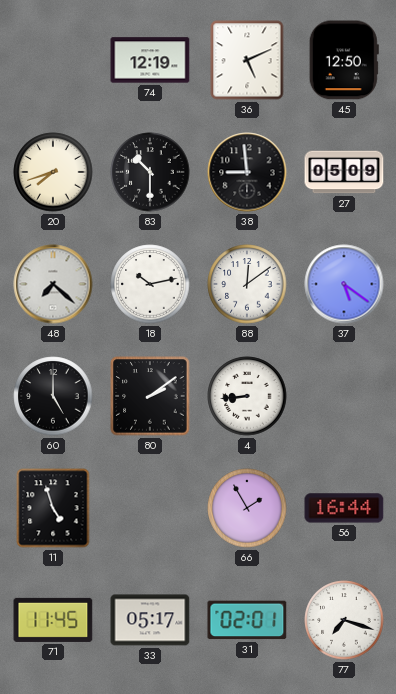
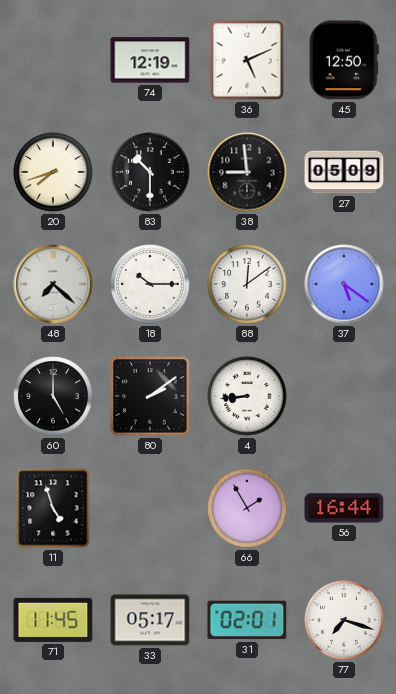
18: 10:13 -> 10:15
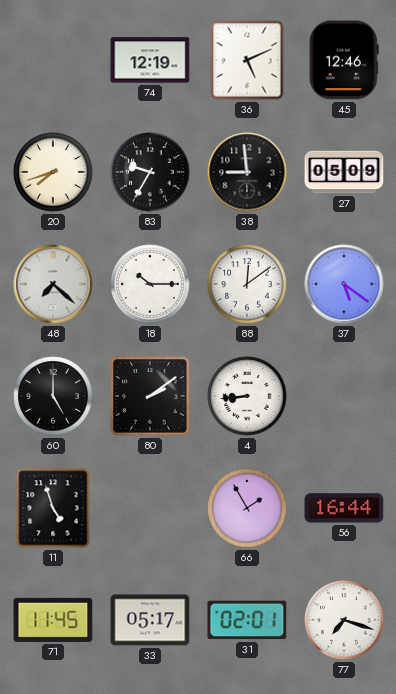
45: 12:50 -> 12:46
83: 10:30 -> 9:35
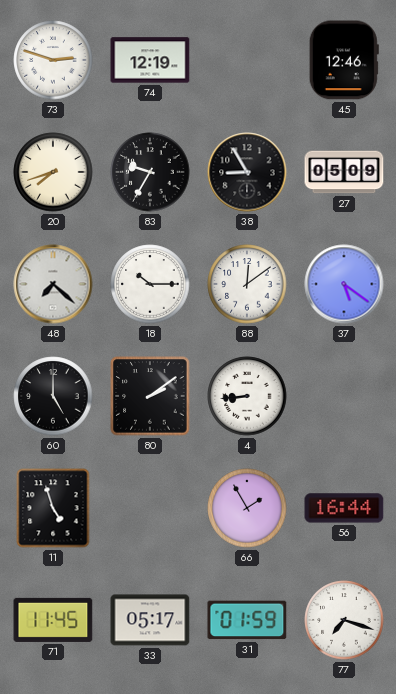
73: none -> 2:48
36: 5:11 -> none
38: 8:59 -> 8:55
31: 02:01 -> 01:59
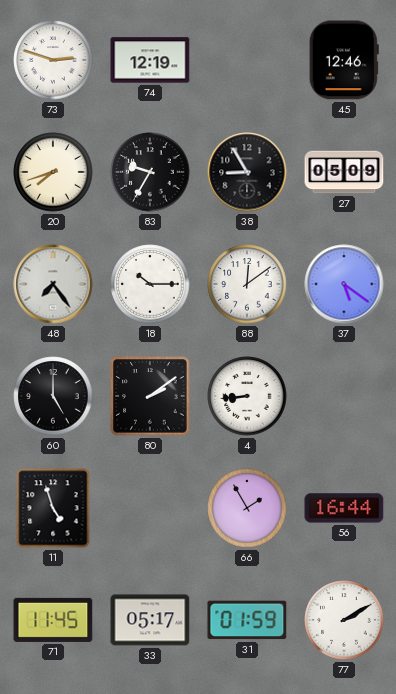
48: 7:22 -> 7:24
77: 7:18 -> 2:10
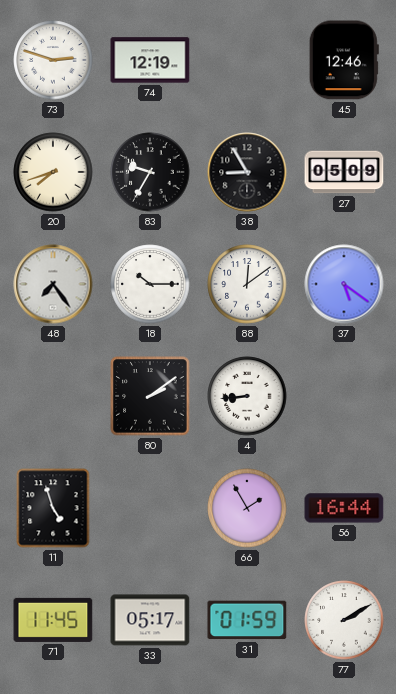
60: 5:00 -> none
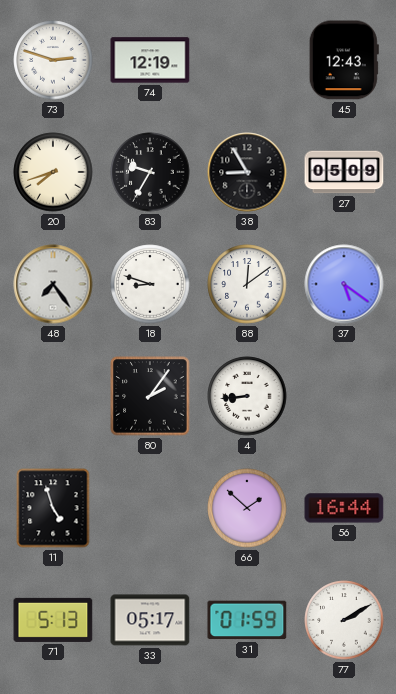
45: 12:46 -> 12:43
18: 10:15 -> 8:48
80: 2:09 -> 2:06
66: 1:55 -> 1:52
71: 11:45 -> 5:13
